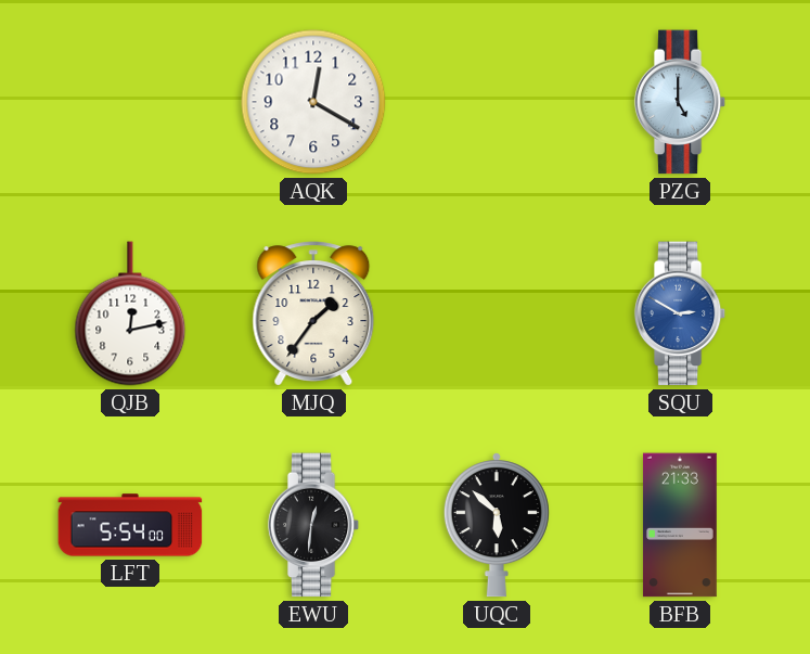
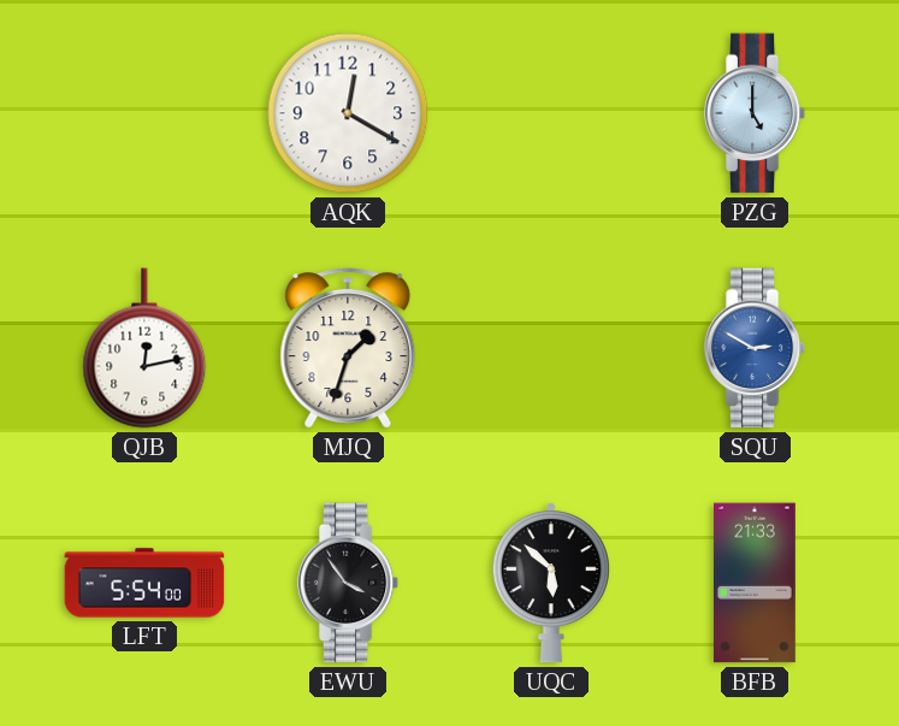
MJQ: 1:36 -> 1:33
EWU: 12:31 -> 3:54
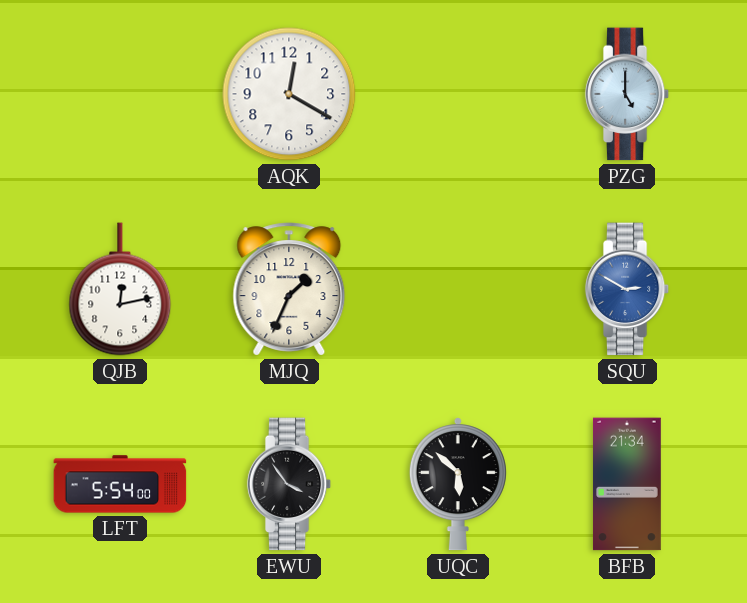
MJQ: 1:33 -> 1:34
BFB: 21:33 -> 21:34
